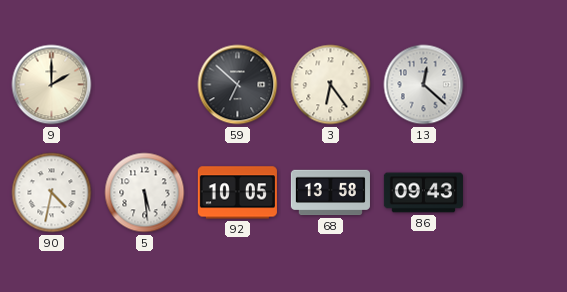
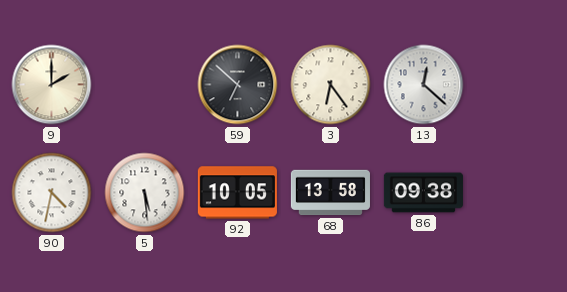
86: 09:43 -> 09:38
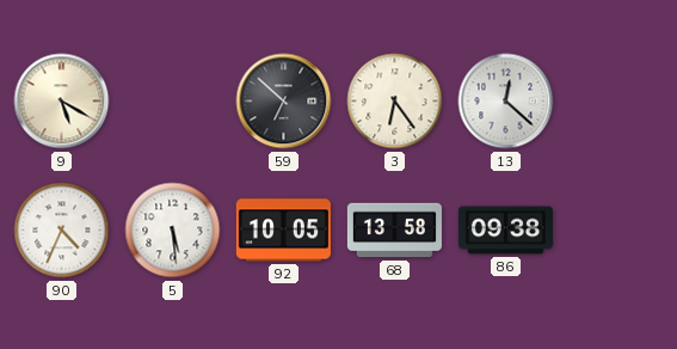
9: 2:00 -> 5:20
90: 4:32 -> 4:34
